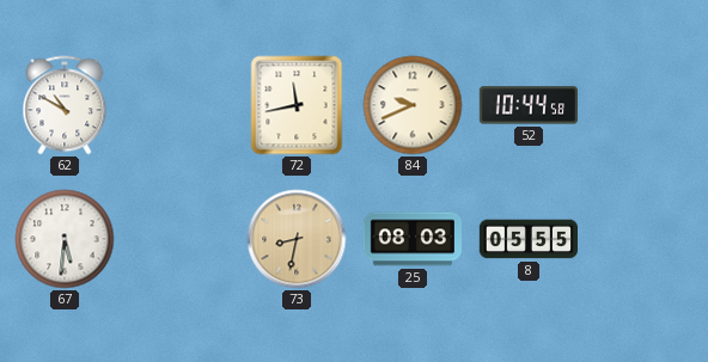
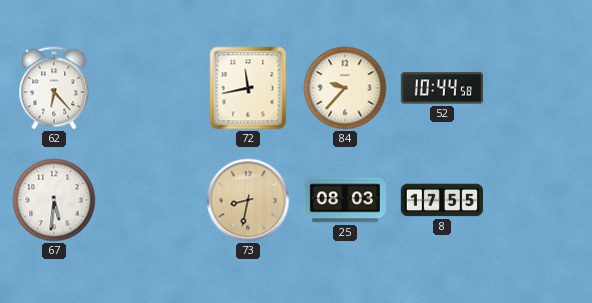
62: 10:50 -> 6:23
84: 9:41 -> 9:37
8: 05:55 -> 17:55
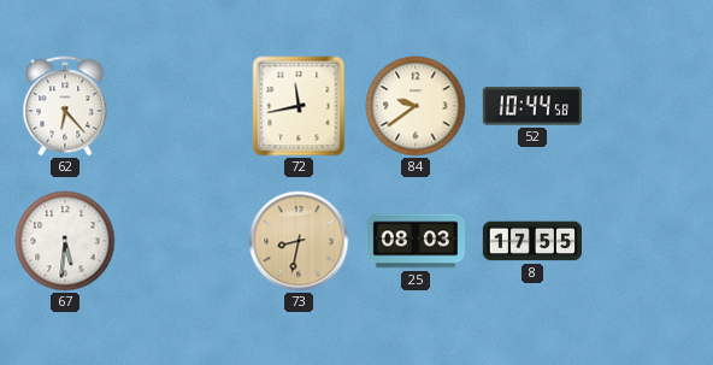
84: 9:37 -> 9:39
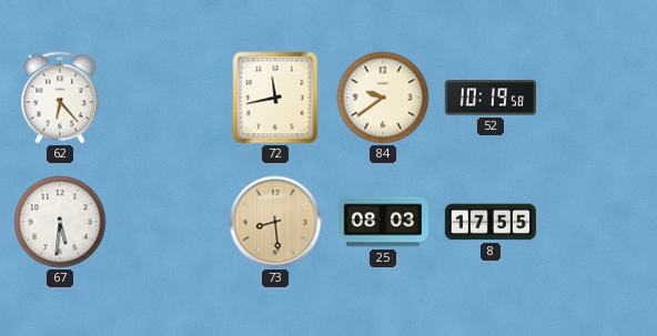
52: 10:44 -> 10:19
73: 8:32 -> 8:29
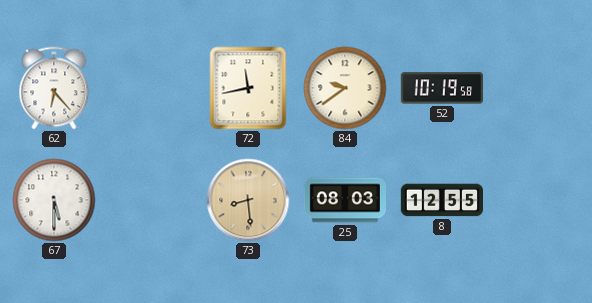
67: 5:31 -> 5:30
8: 17:55 -> 12:55
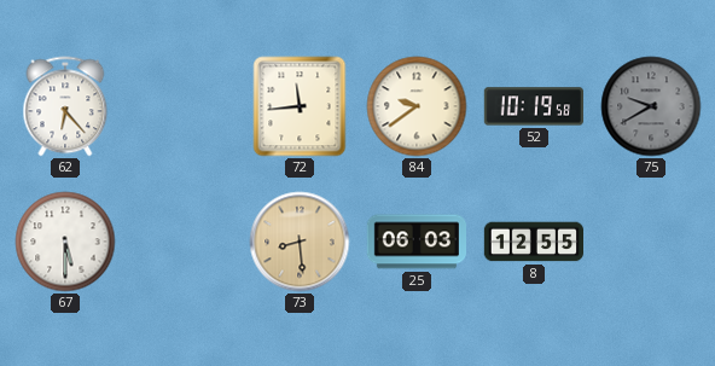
72: 11:43 -> 11:44
75: none -> 9:40
25: 08:03 -> 06:03
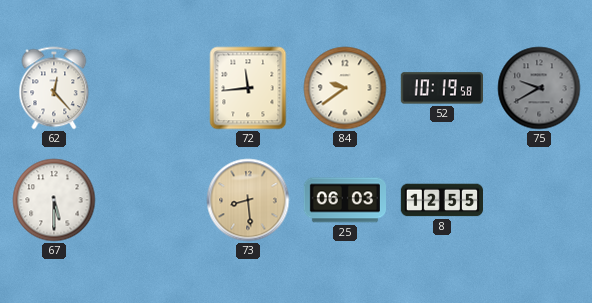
62: 6:23 -> 12:23
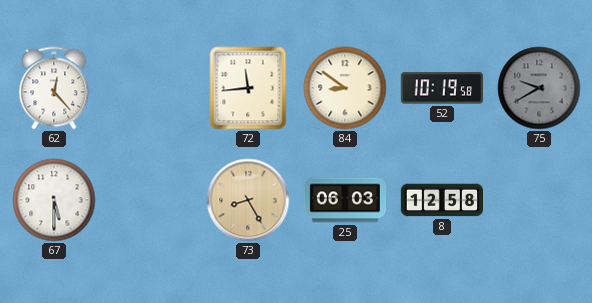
84: 9:39 -> 8:51
73: 8:29 -> 8:25
8: 12:55 -> 12:58
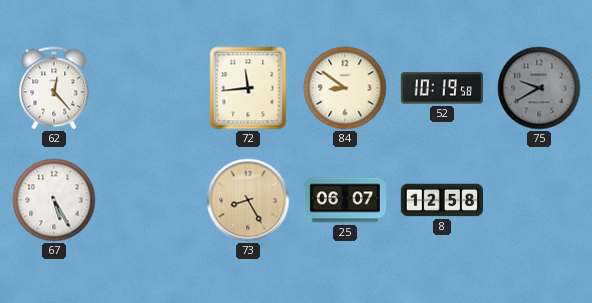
67: 5:30 -> 5:25
25: 06:03 -> 06:07
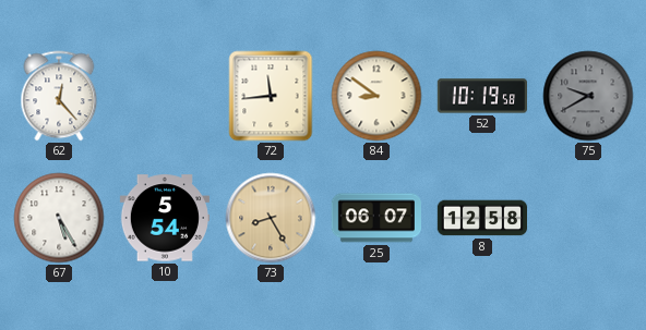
10: none -> 5:54
